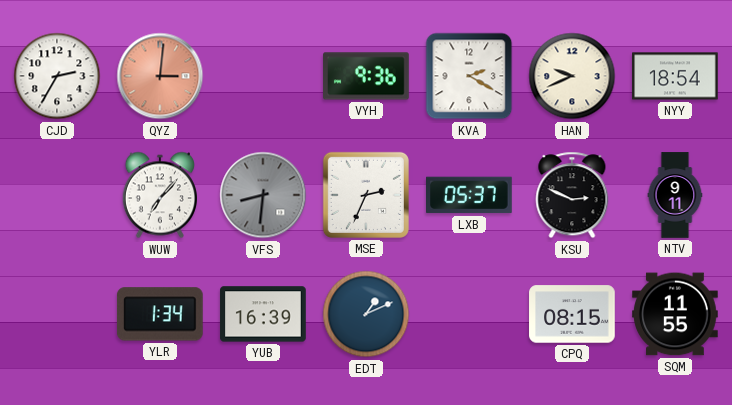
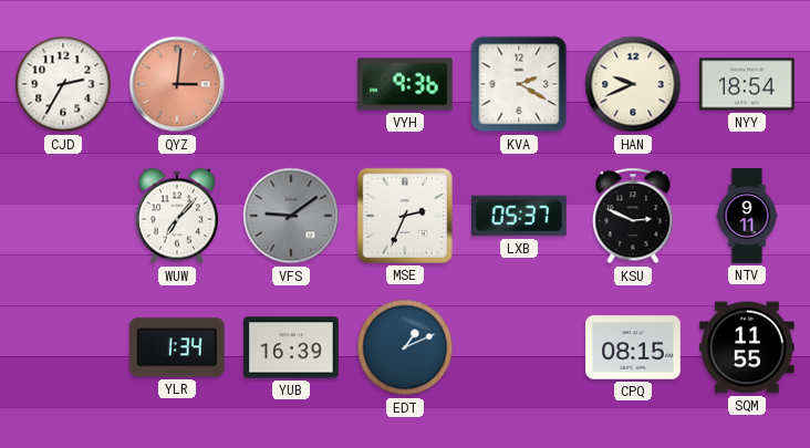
VFS: 8:31 -> 9:09
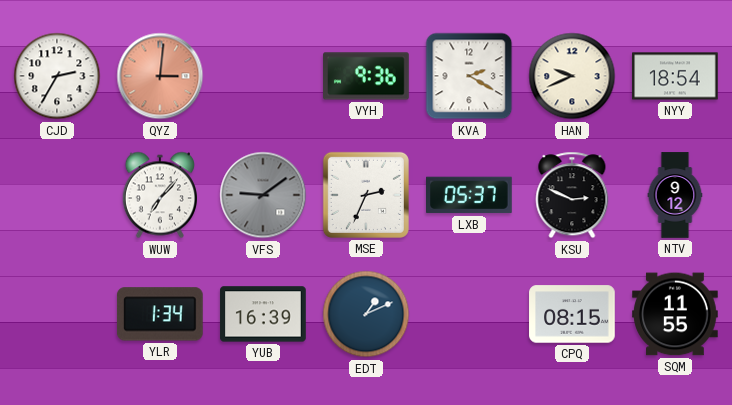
NTV: 9:11 -> 9:12
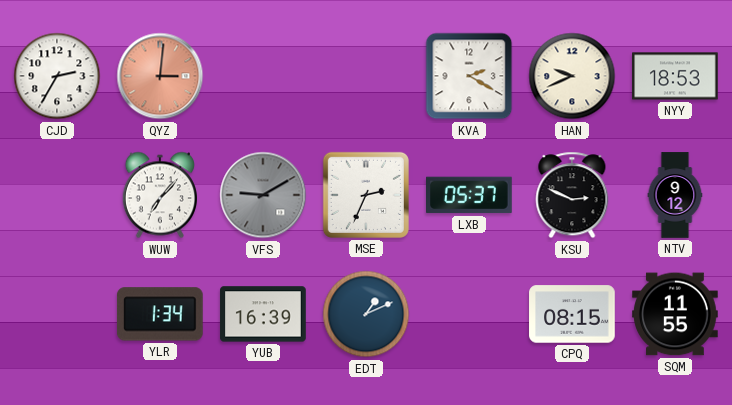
VYH: 9:36 -> none
NYY: 18:54 -> 18:53
VFS: 9:09 -> 9:10
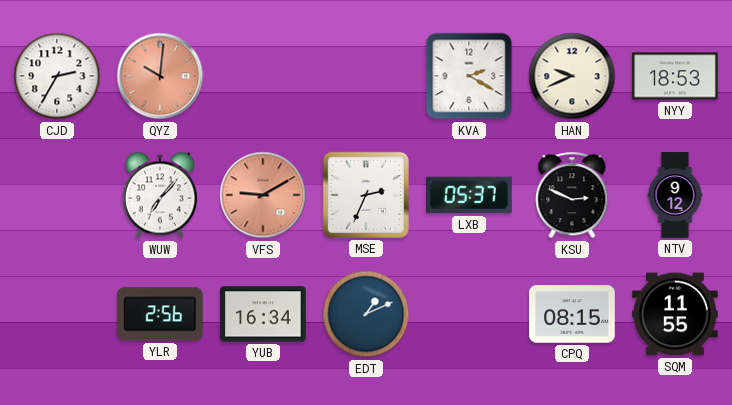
QYZ: 3:01 -> 10:01
VFS dial: grey -> salmon
YLR: 1:34 -> 2:56
YUB: 16:39 -> 16:34
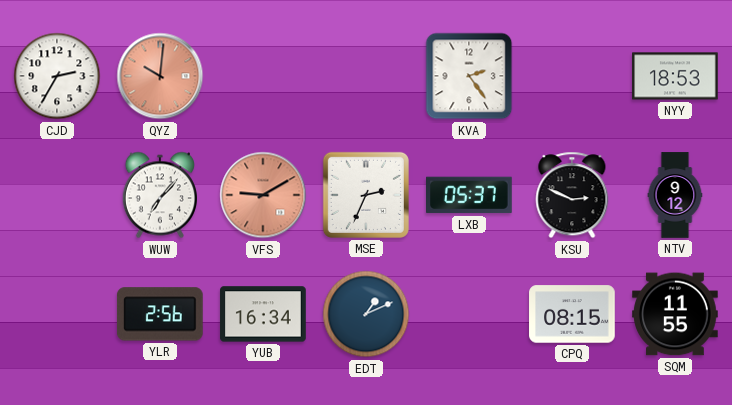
KVA: 2:20 -> 2:24
HAN: 9:41 -> none
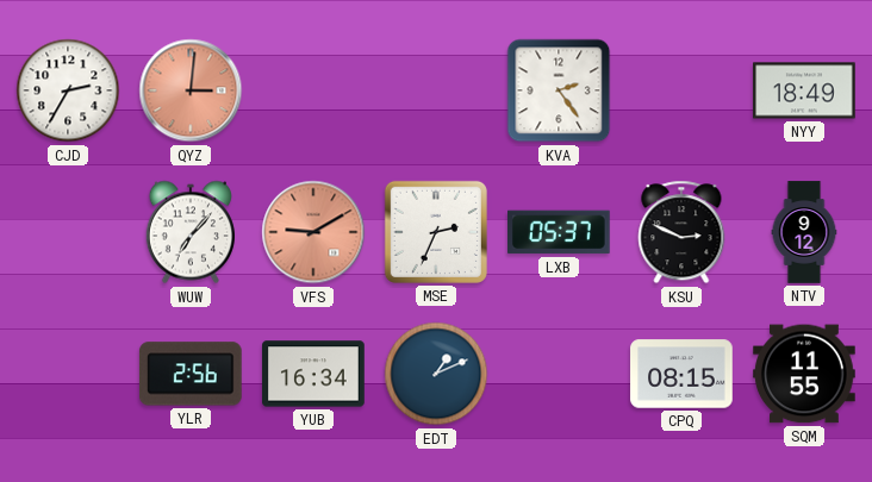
QYZ: 10:01 -> 3:01
NYY: 18:53 -> 18:49
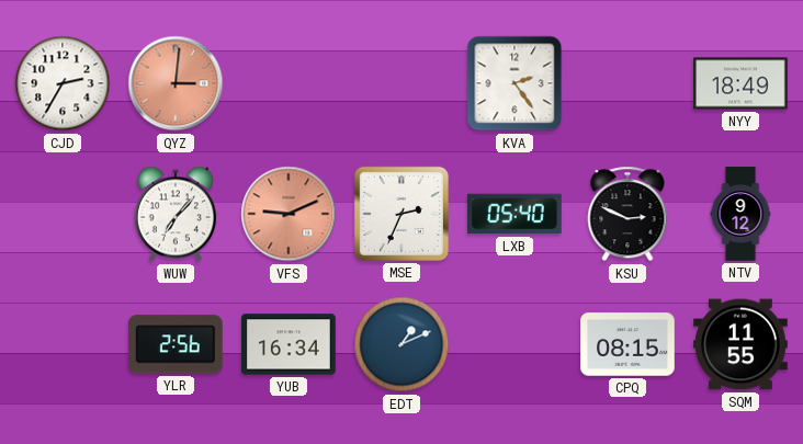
VFS: 9:10 -> 9:11
LXB: 05:37 -> 05:40
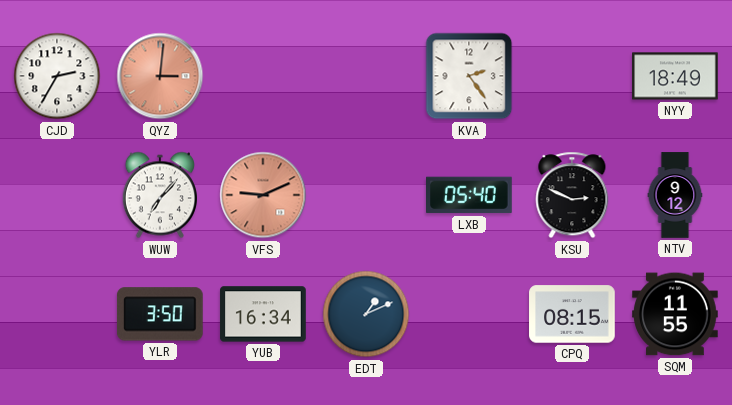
MSE: 2:34 -> none
YLR: 2:56 -> 3:50
